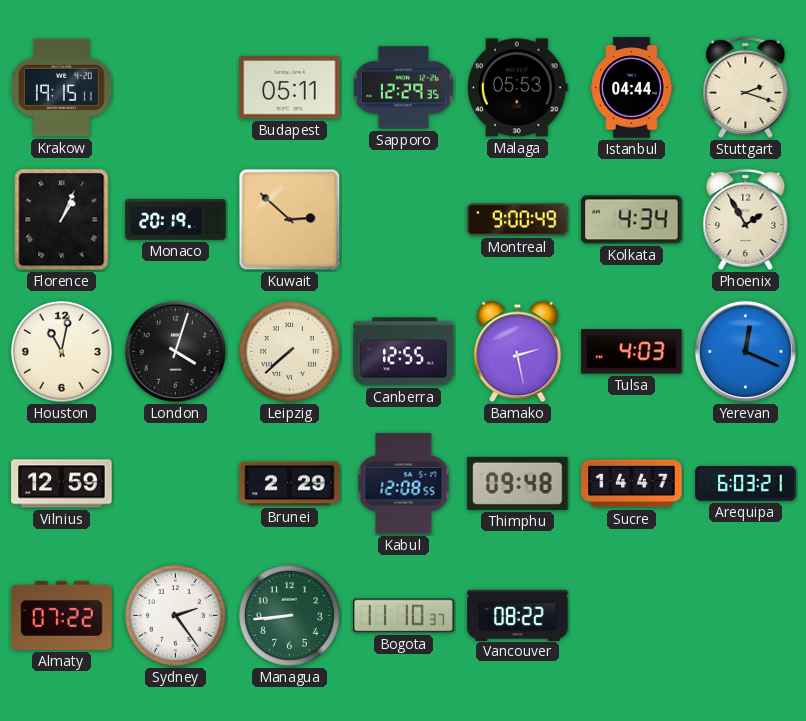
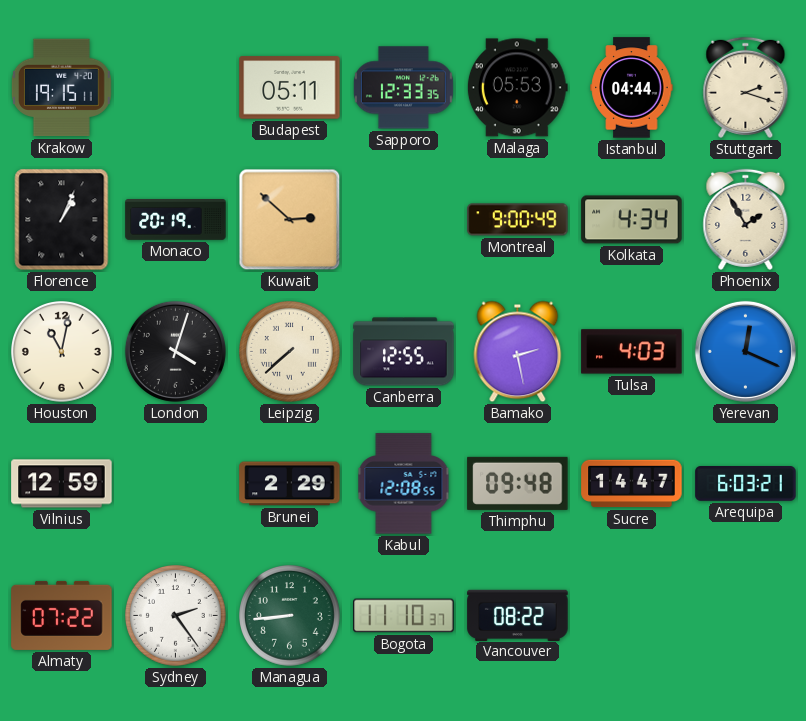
Sapporo: 12:29 -> 12:33
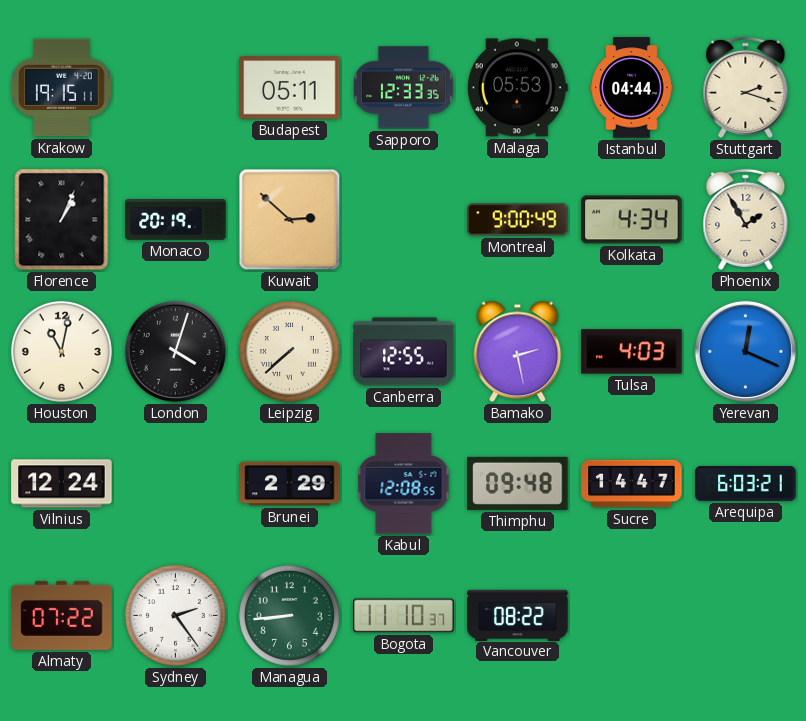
Vilnius: 12:59 -> 12:24
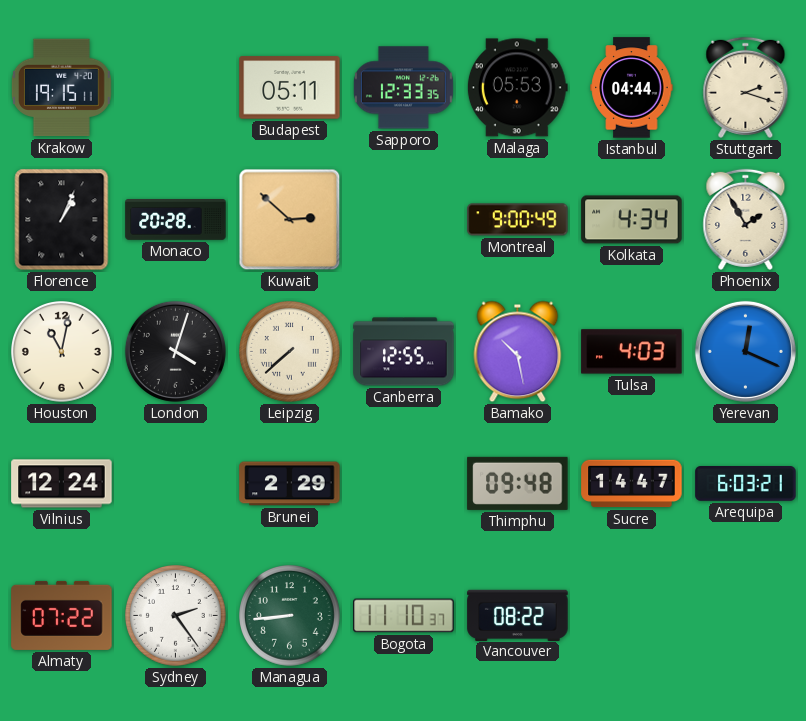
Monaco: 20:19 -> 20:28
Bamako: 2:28 -> 10:28
Kabul: 12:08 -> none
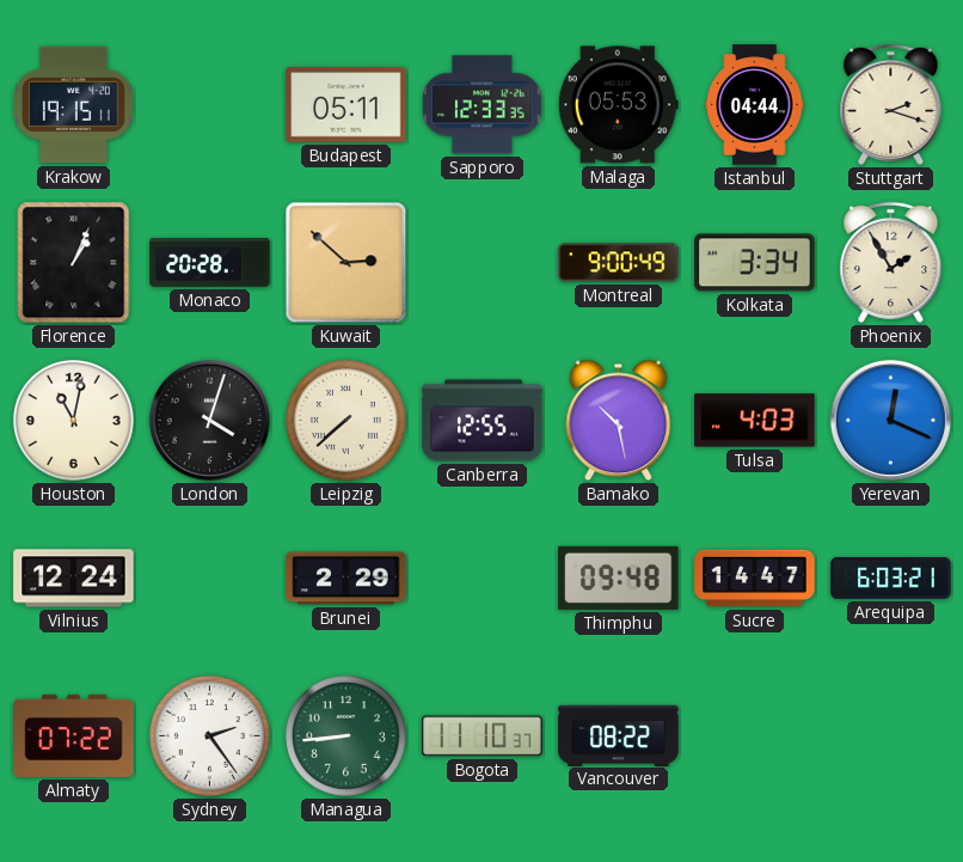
Kolkata: 4:34 -> 3:34
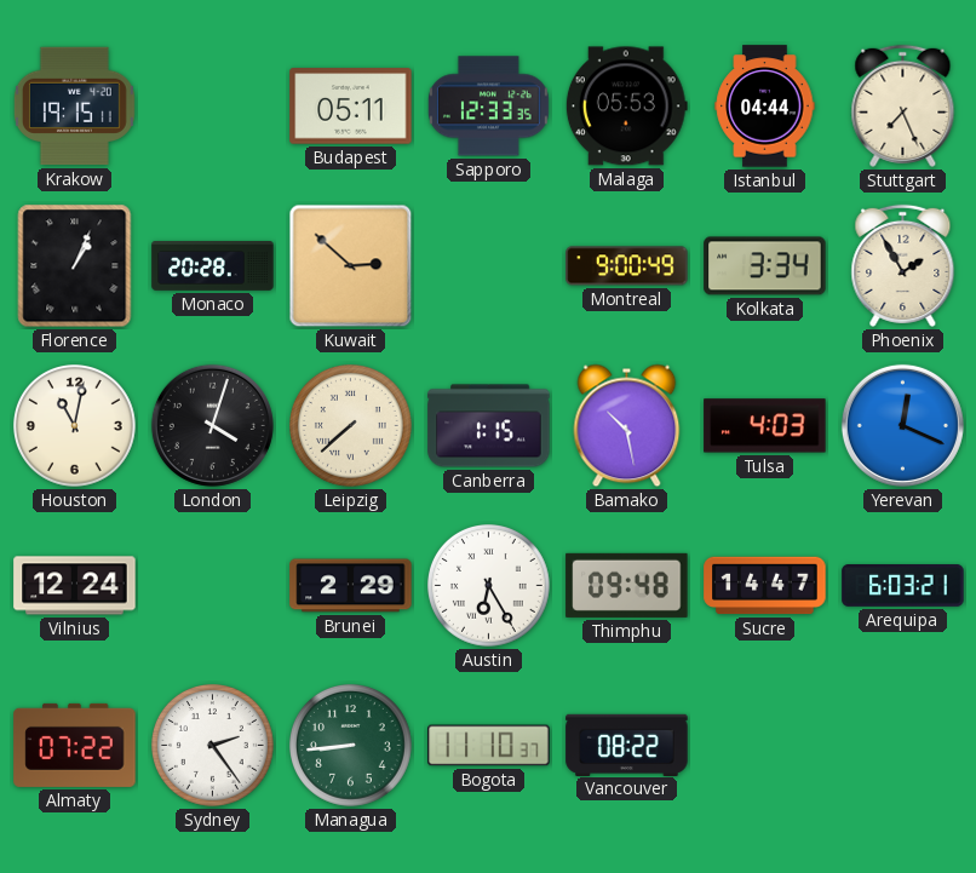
Stuttgart: 2:18 -> 7:26
Canberra: 12:55 -> 1:15
Austin: none -> 6:25
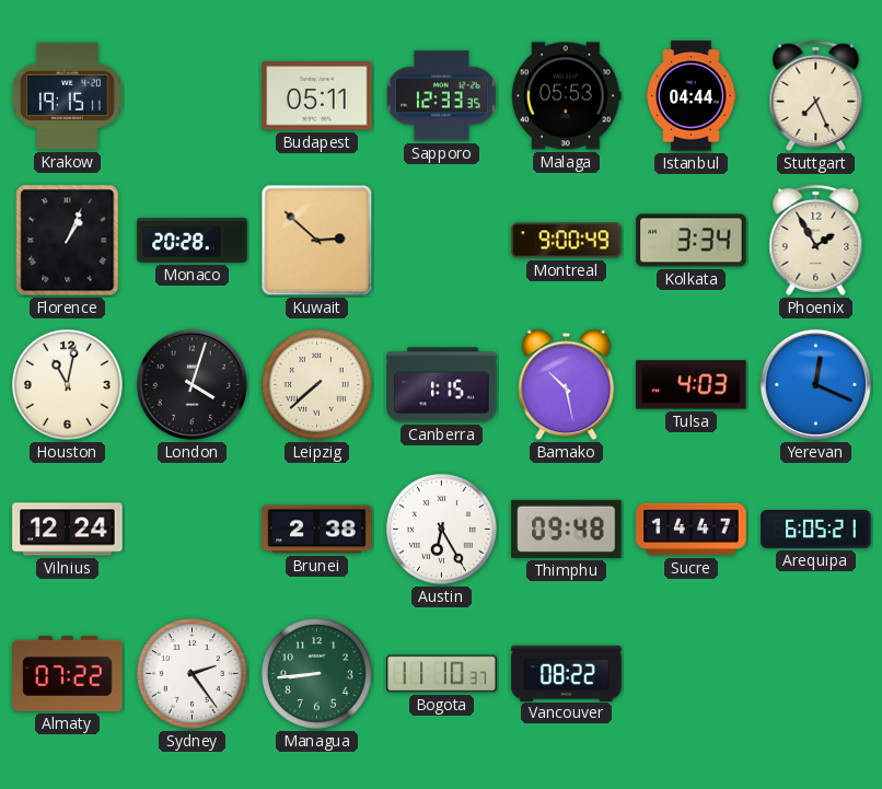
Brunei: 2:29 -> 2:38
Arequipa: 6:03 -> 6:05
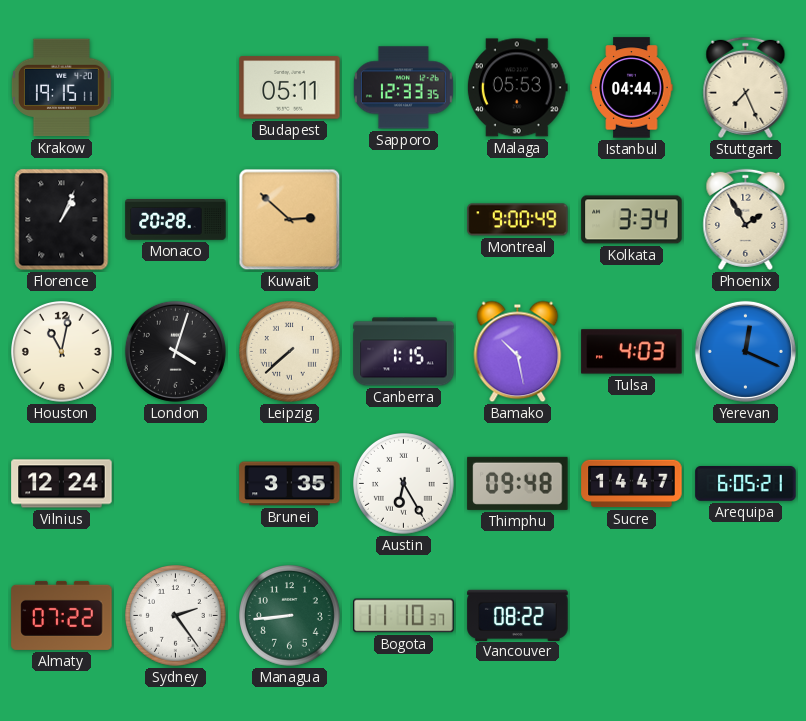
Brunei: 2:38 -> 3:35
